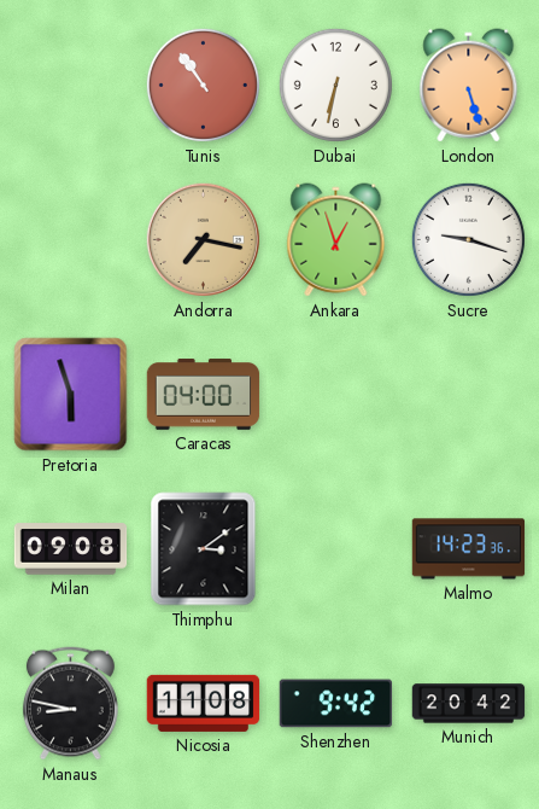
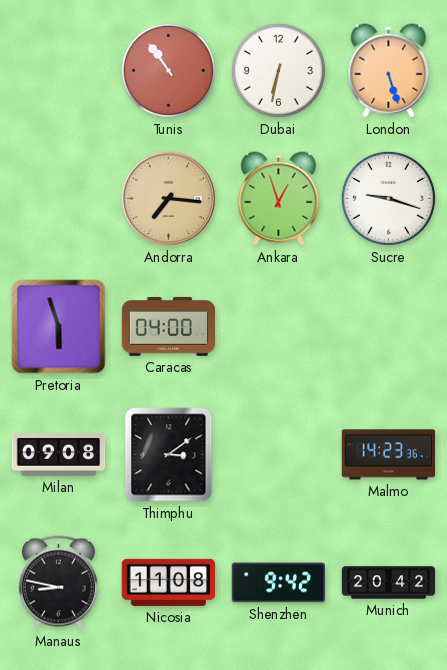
Andorra: 7:17 -> 7:16
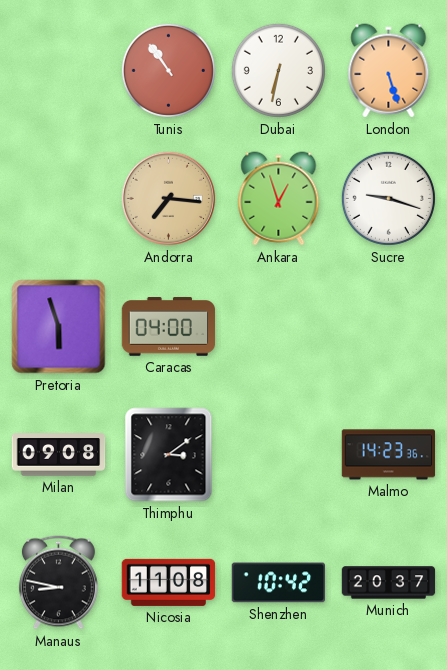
Shenzhen: 9:42 -> 10:42
Munich: 20:42 -> 20:37
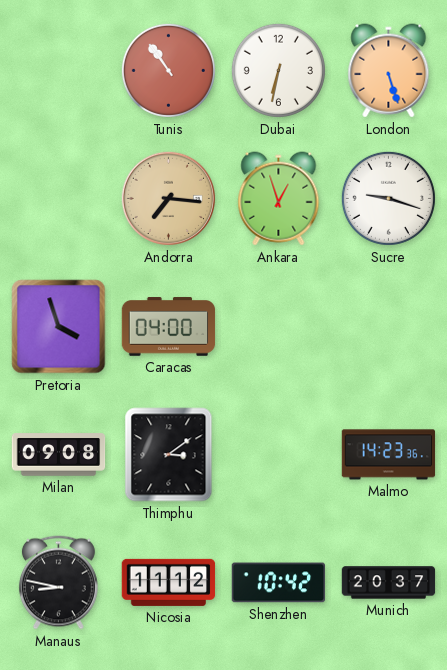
Pretoria: 5:57 -> 3:57
Nicosia: 11:08 -> 11:12
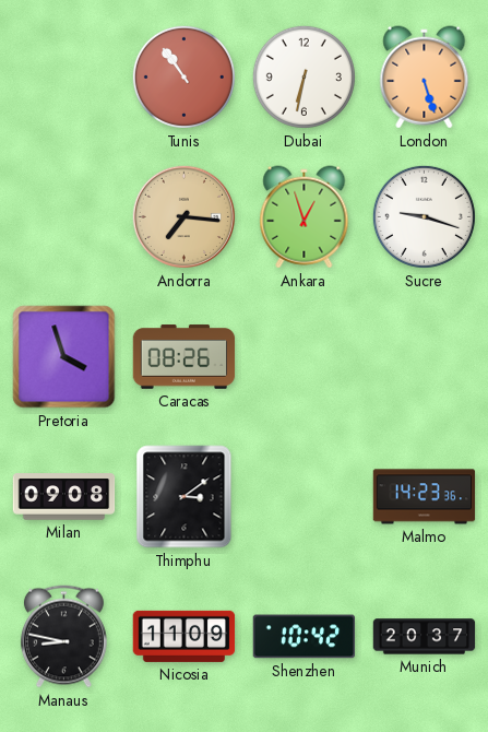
Caracas: 04:00 -> 08:26
Nicosia: 11:12 -> 11:09
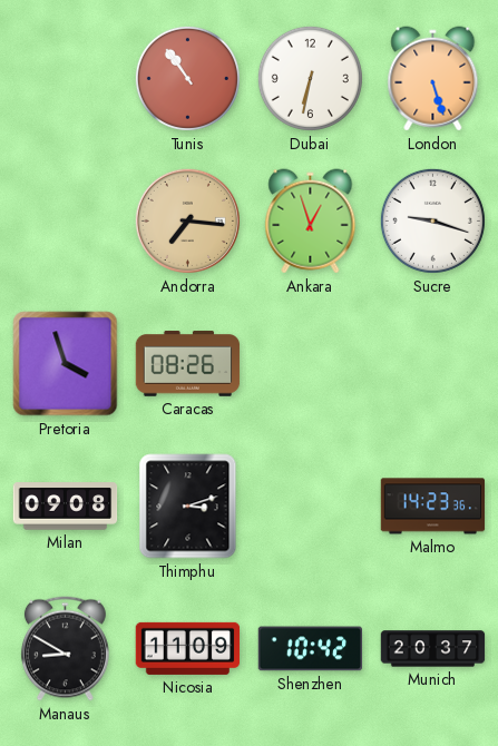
Thimphu: 3:09 -> 3:12
Manaus: 8:47 -> 8:50
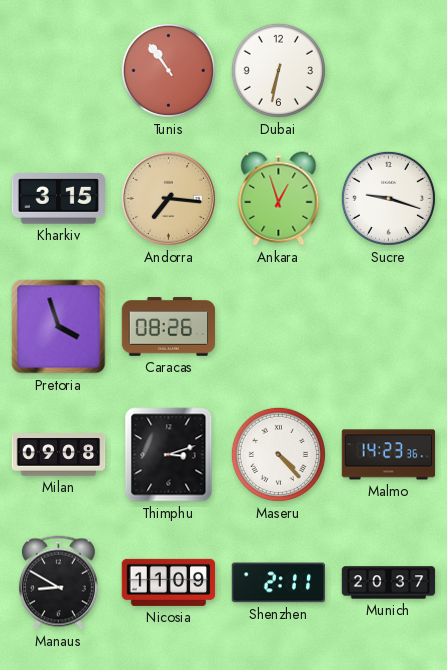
London: 5:27 -> none
Kharkiv: none -> 3:15
Maseru: none -> 4:23
Shenzhen: 10:42 -> 2:11
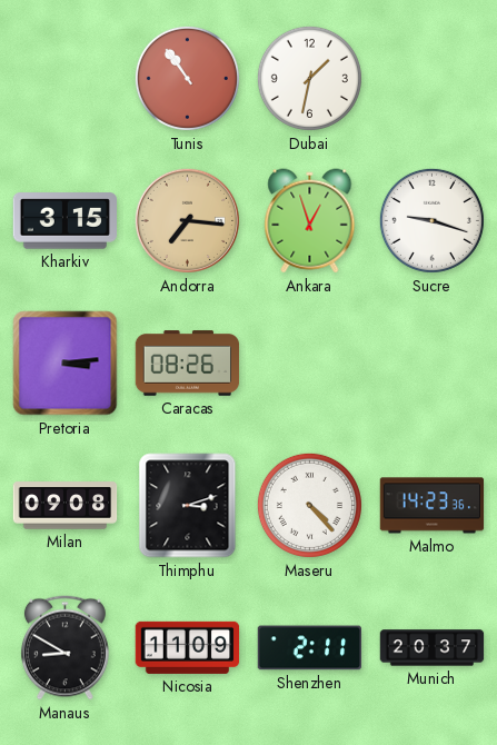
Dubai: 6:32 -> 1:32
Pretoria: 3:57 -> 3:14
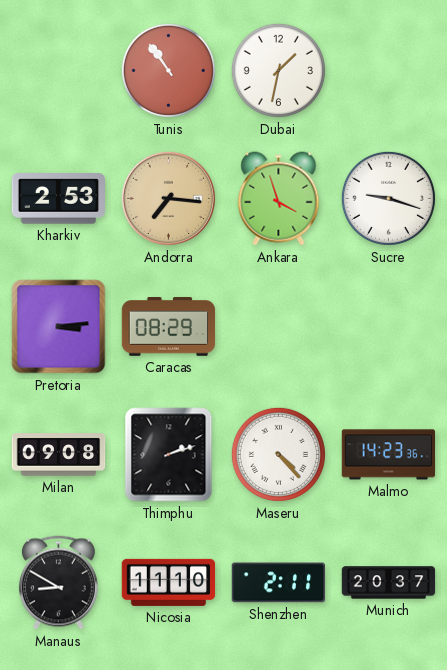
Kharkiv: 3:15 -> 2:53
Ankara: 12:57 -> 3:57
Caracas: 08:26 -> 08:29
Thimphu: 3:12 -> 2:12
Nicosia: 11:09 -> 11:10
